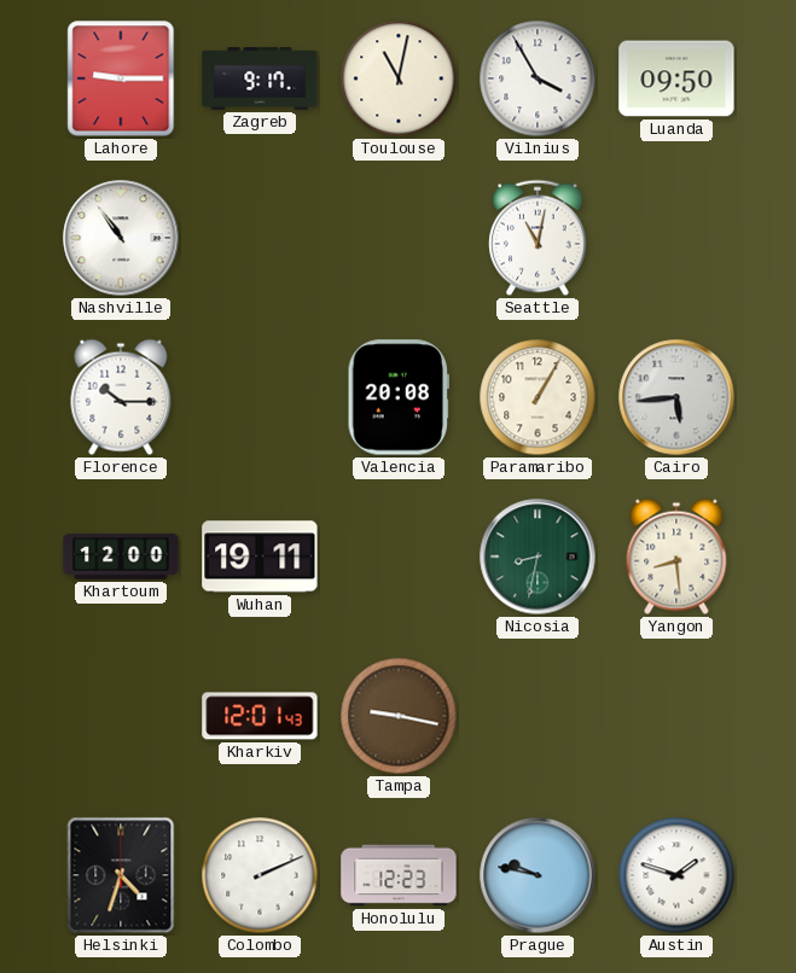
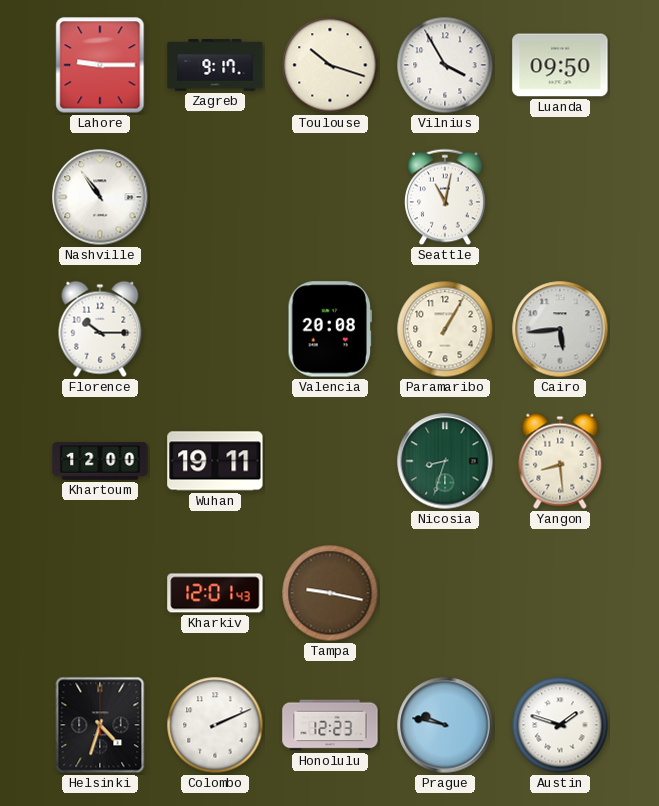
Toulouse: 11:02 -> 10:18
Nicosia: 8:32 -> 8:33
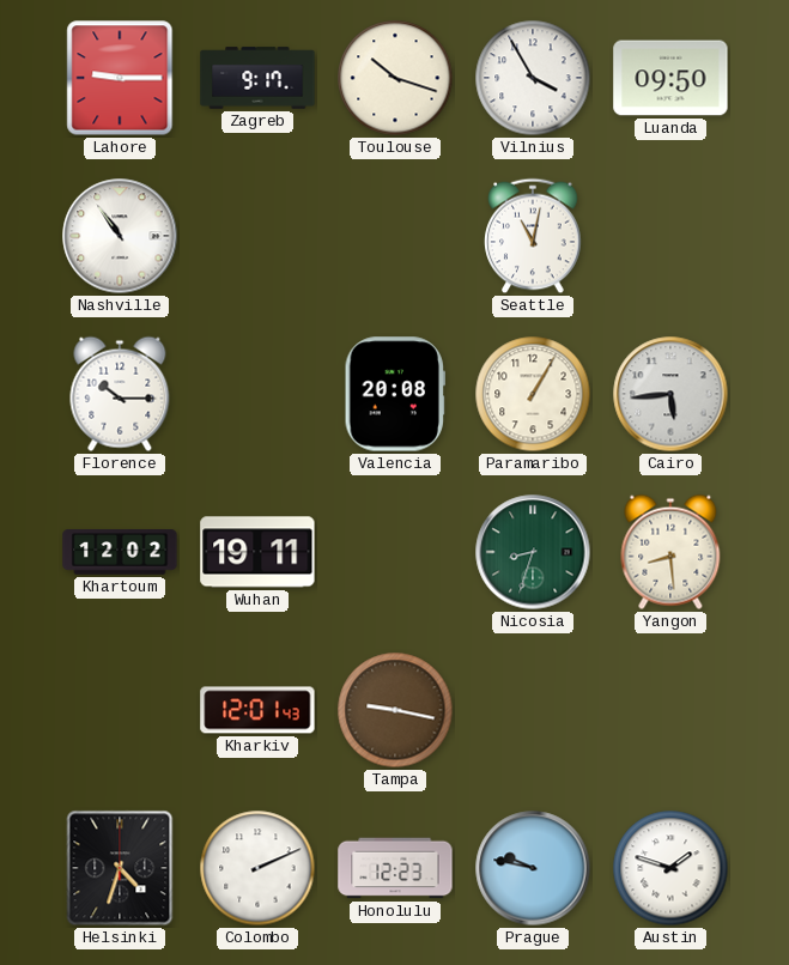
Khartoum: 12:00 -> 12:02
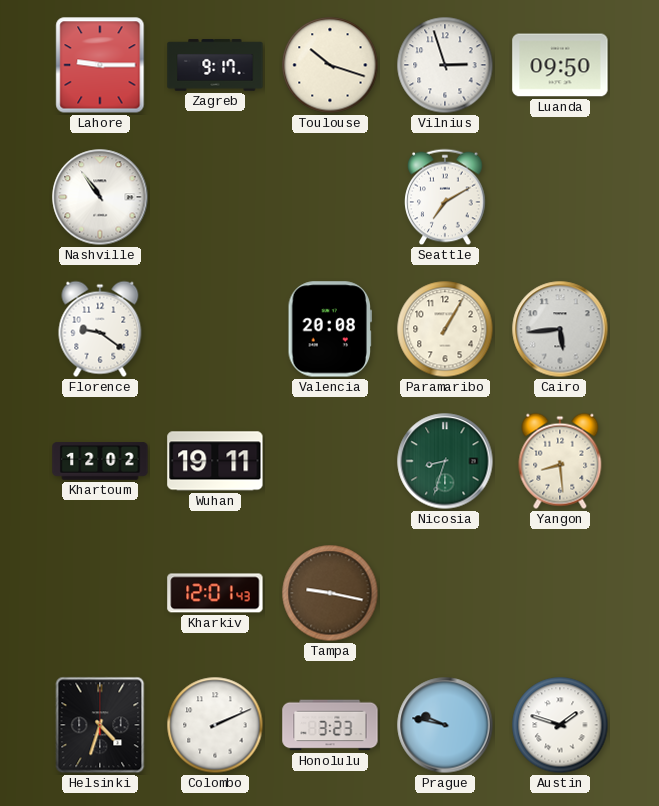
Vilnius: 3:55 -> 2:57
Seattle: 11:02 -> 7:10
Florence: 10:15 -> 9:21
Honolulu: 12:23 -> 3:23
